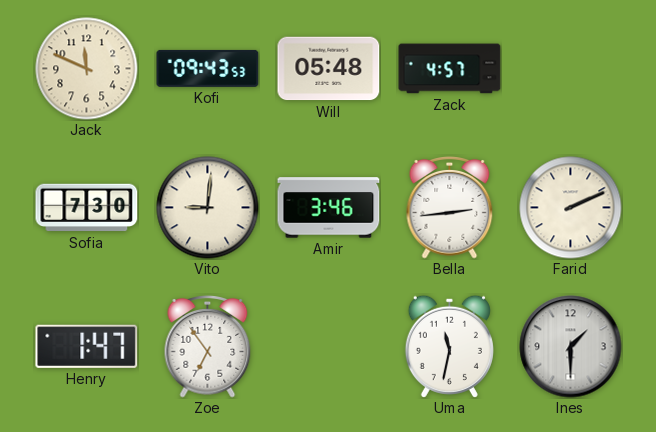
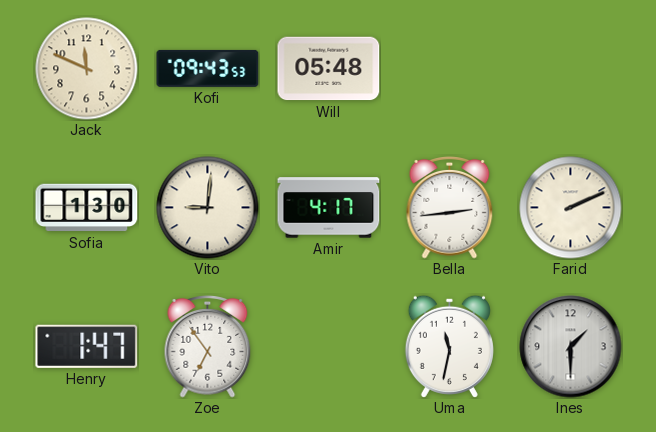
Zack: 4:57 -> none
Sofia: 7:30 -> 1:30
Amir: 3:46 -> 4:17
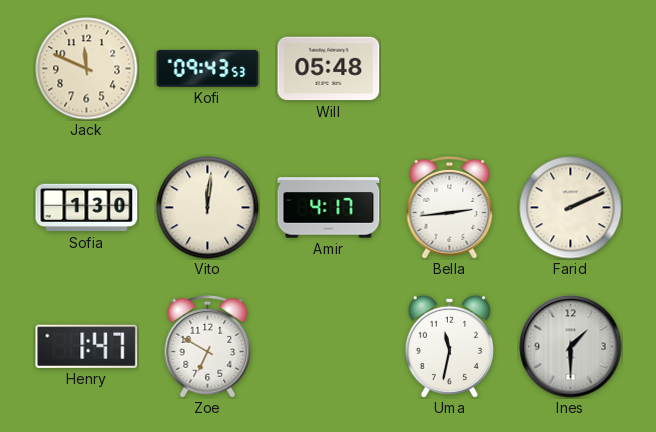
Vito: 9:01 -> 12:01
Zoe: 6:54 -> 6:50
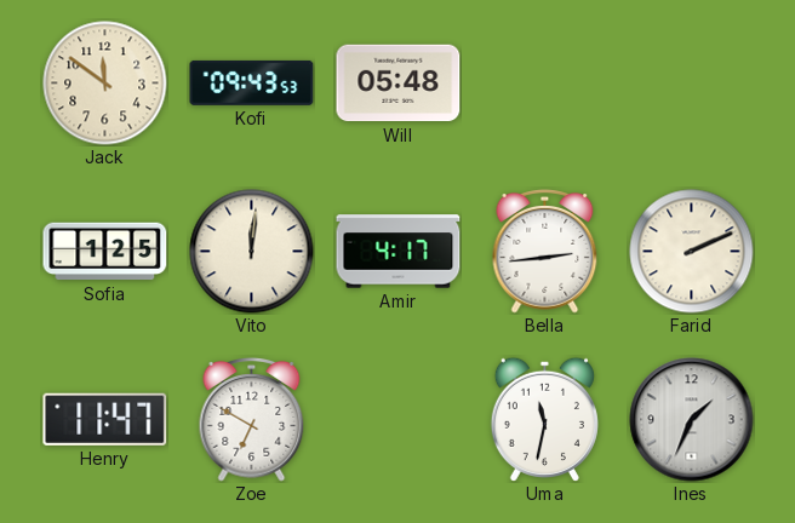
Jack: 11:49 -> 11:51
Sofia: 1:30 -> 1:25
Henry: 1:47 -> 11:47
Ines: 1:30 -> 1:34
